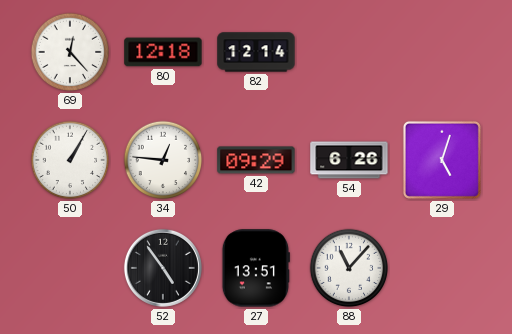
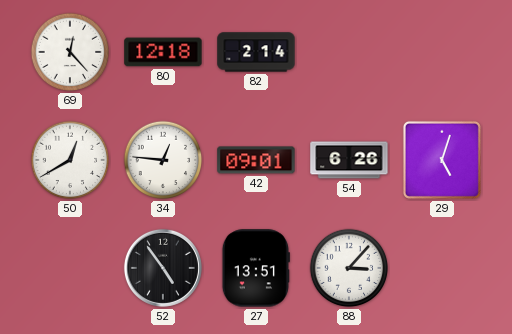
82: 12:14 -> 2:14
50: 1:05 -> 12:40
42: 09:29 -> 09:01
88: 11:07 -> 3:07
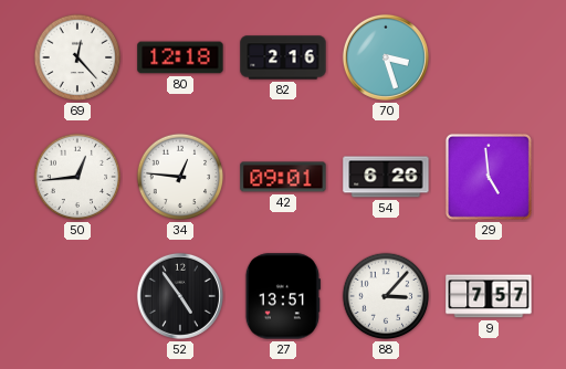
82: 2:14 -> 2:16
70: none -> 3:27
50: 12:40 -> 12:44
29: 5:03 -> 4:59
9: none -> 7:57
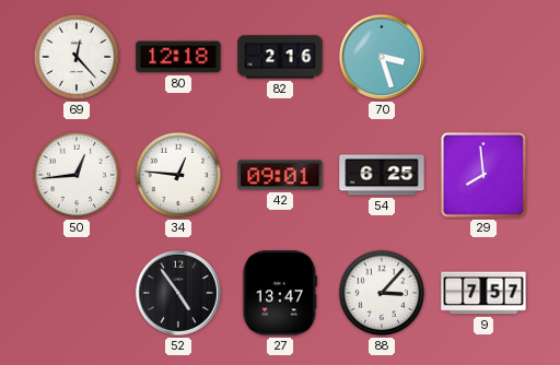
54: 6:26 -> 6:25
29: 4:59 -> 7:59
27: 13:51 -> 13:47
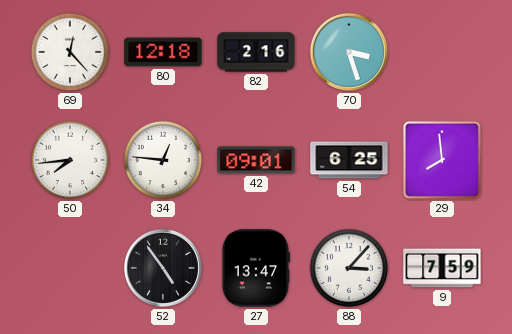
50: 12:44 -> 7:44
9: 7:57 -> 7:59
